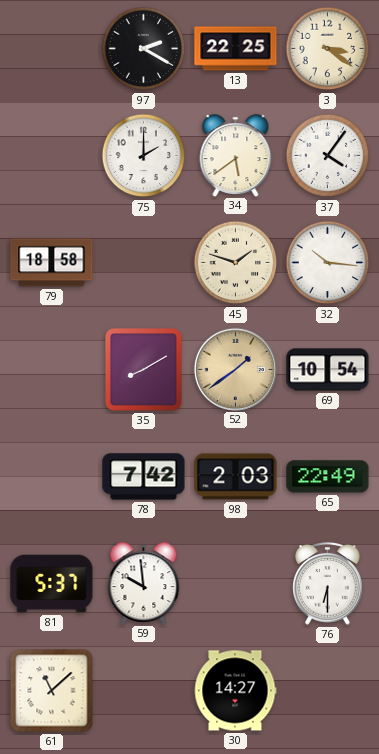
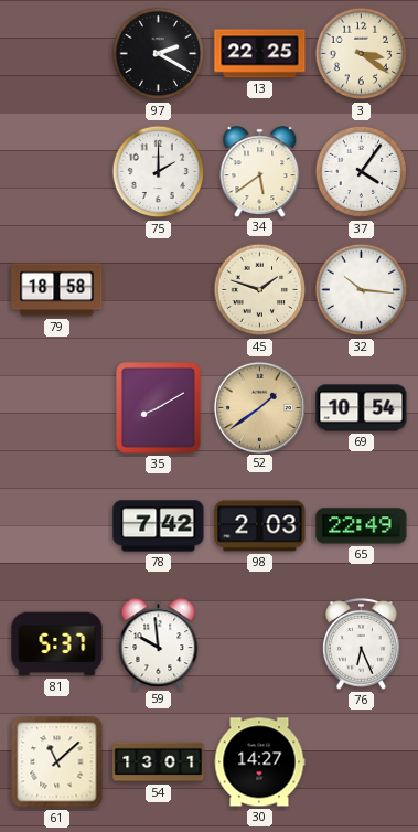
76: 6:30 -> 6:26
54: none -> 13:01
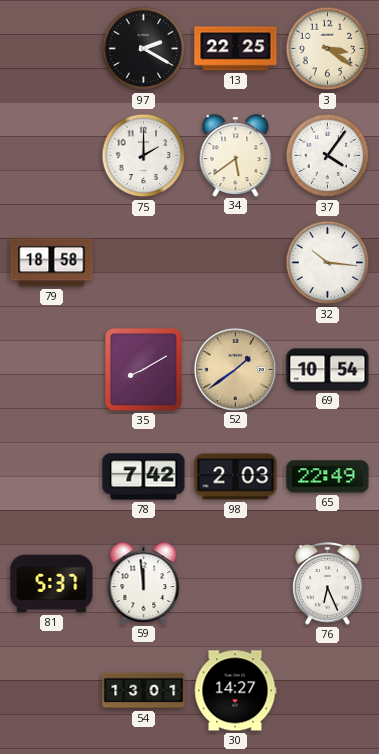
45: 1:48 -> none
59: 9:59 -> 11:59
61: 11:08 -> none
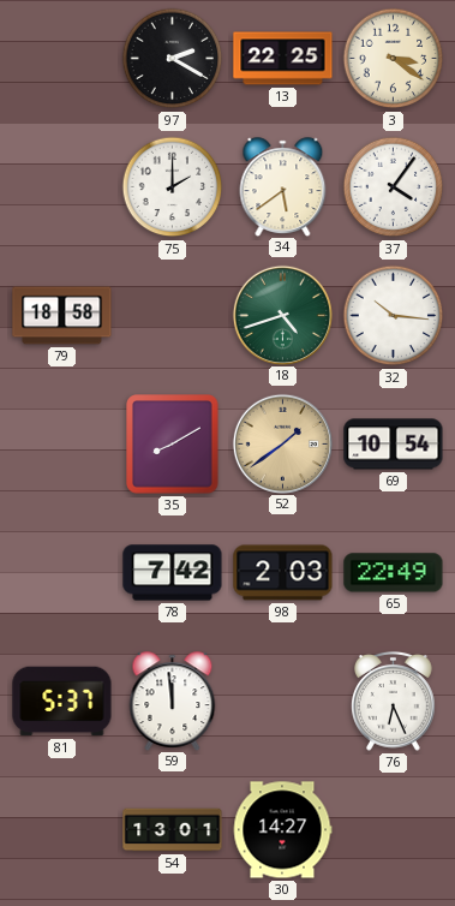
18: none -> 4:42
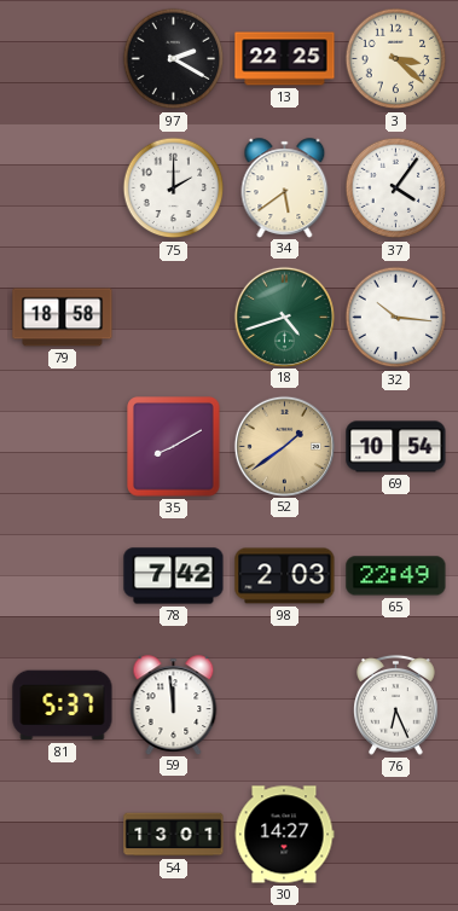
3: 3:21 -> 3:22
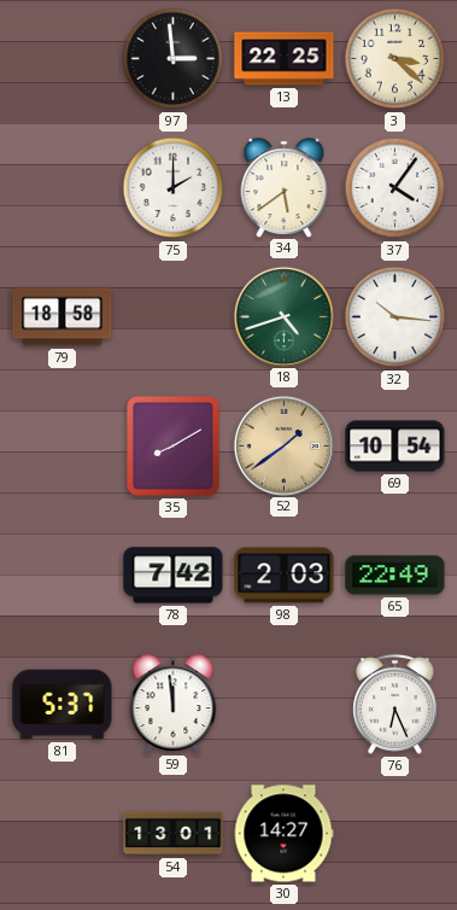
97: 2:20 -> 2:59
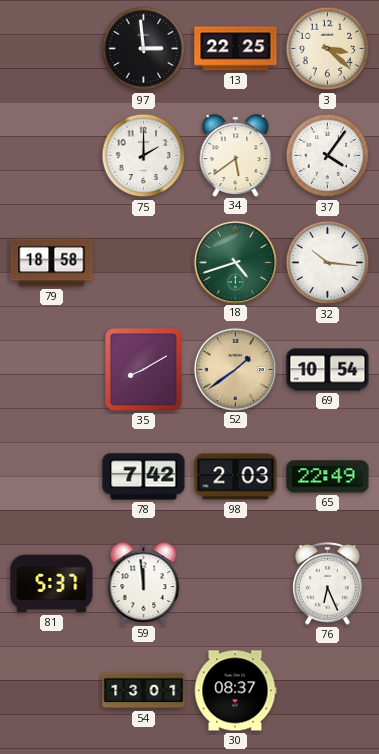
30: 14:27 -> 08:37
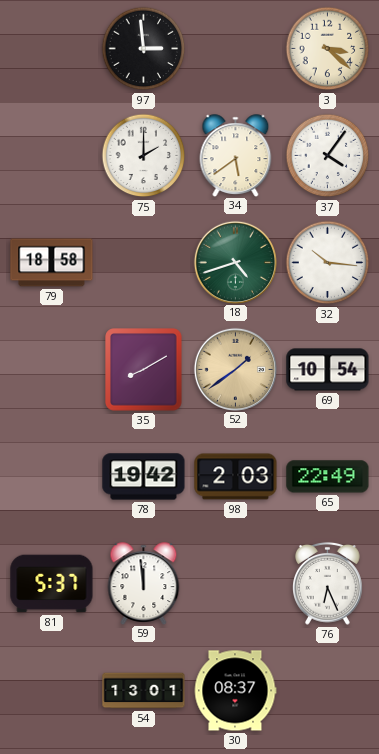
13: 22:25 -> none
78: 7:42 -> 19:42
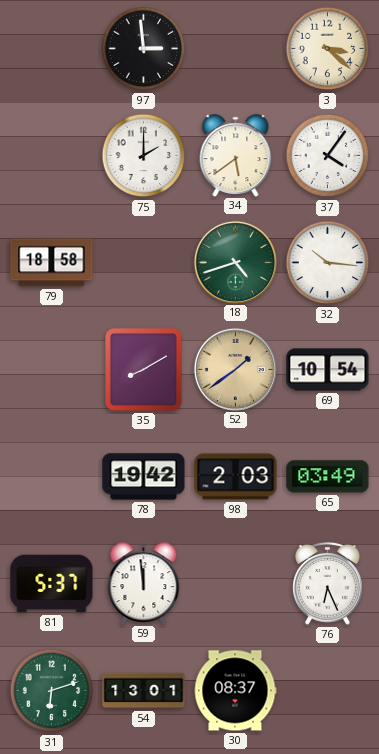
65: 22:49 -> 03:49
31: none -> 6:12
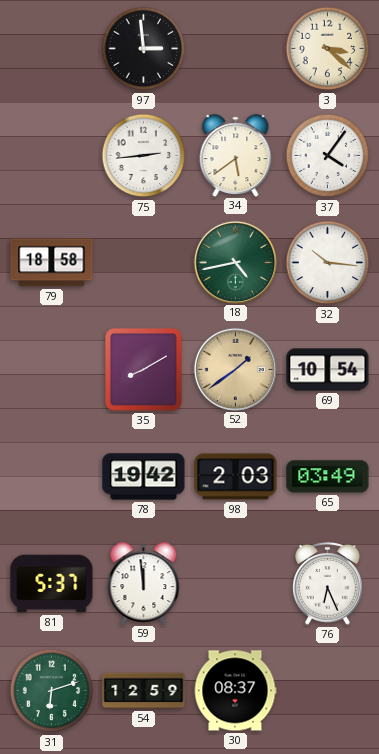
75: 2:00 -> 2:44
18: 4:42 -> 4:43
54: 13:01 -> 12:59
